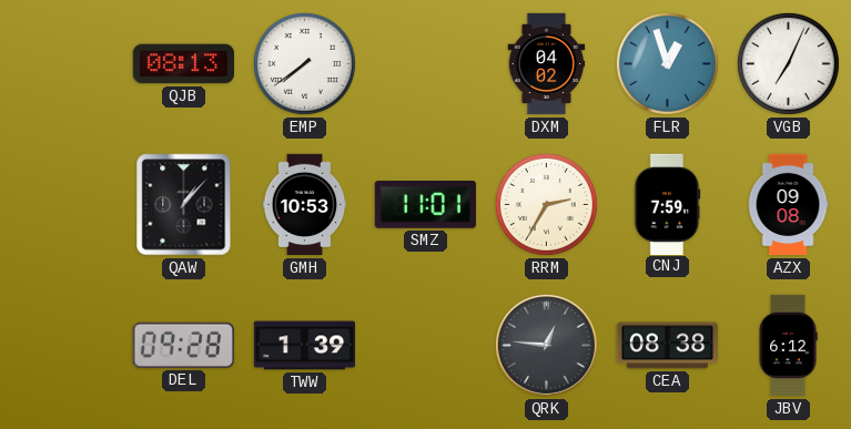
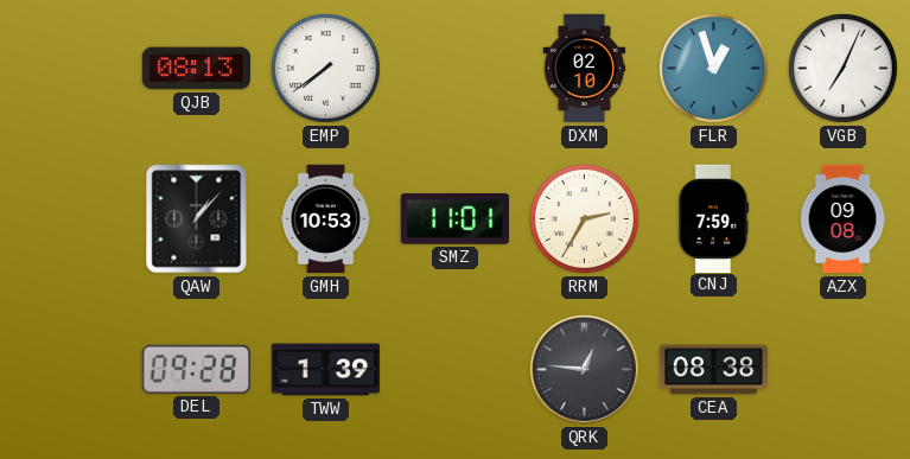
DXM: 04:02 -> 02:10
JBV: 6:12 -> none
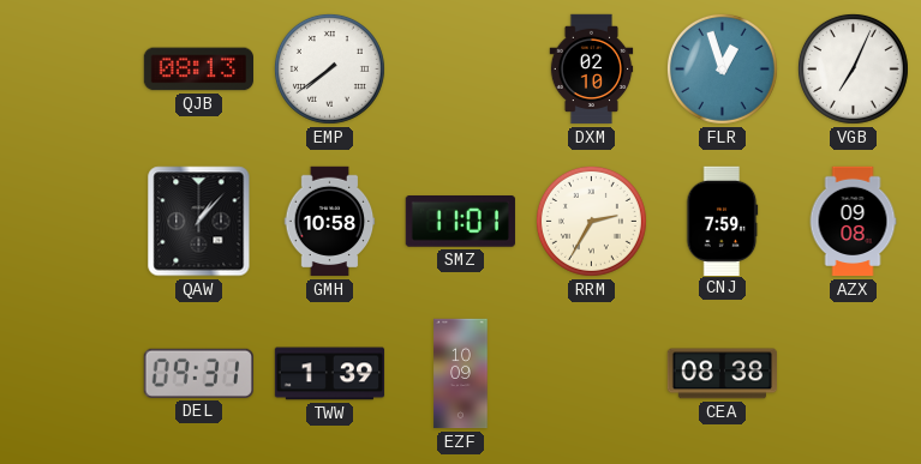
GMH: 10:53 -> 10:58
DEL: 09:28 -> 09:31
EZF: none -> 10:09
QRK: 12:46 -> none
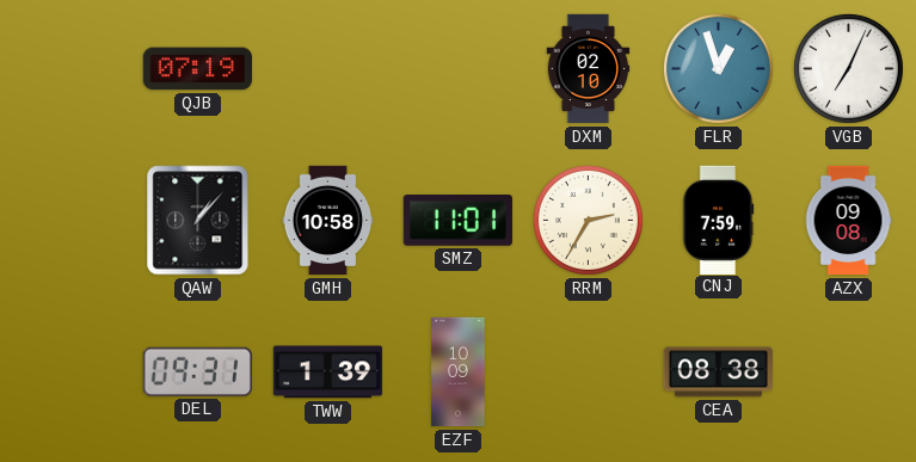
QJB: 08:13 -> 07:19
EMP: 7:39 -> none
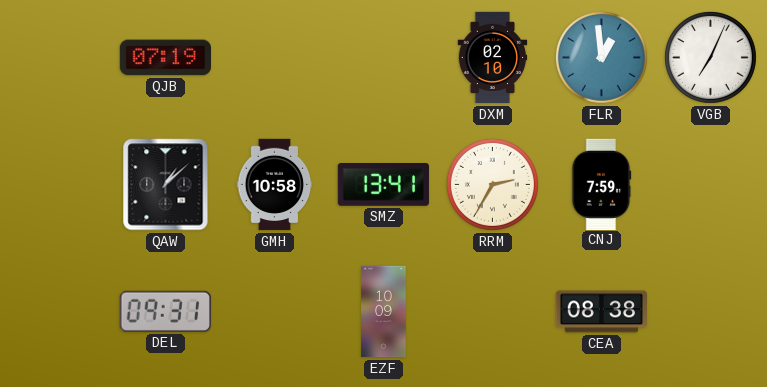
FLR: 12:57 -> 12:59
QAW: 1:07 -> 1:08
SMZ: 11:01 -> 13:41
AZX: 09:08 -> none
TWW: 1:39 -> none
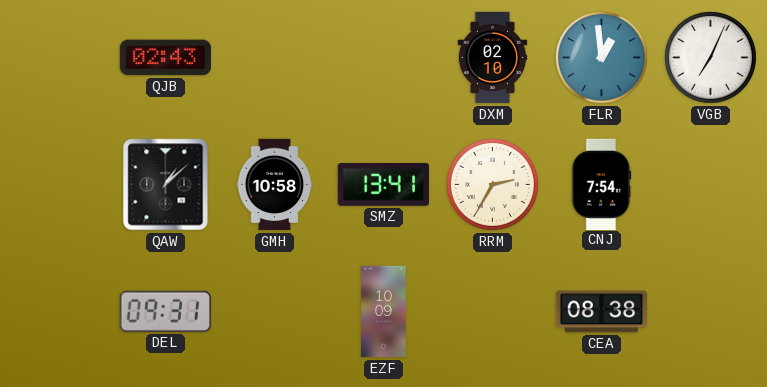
QJB: 07:19 -> 02:43
CNJ: 7:59 -> 7:54
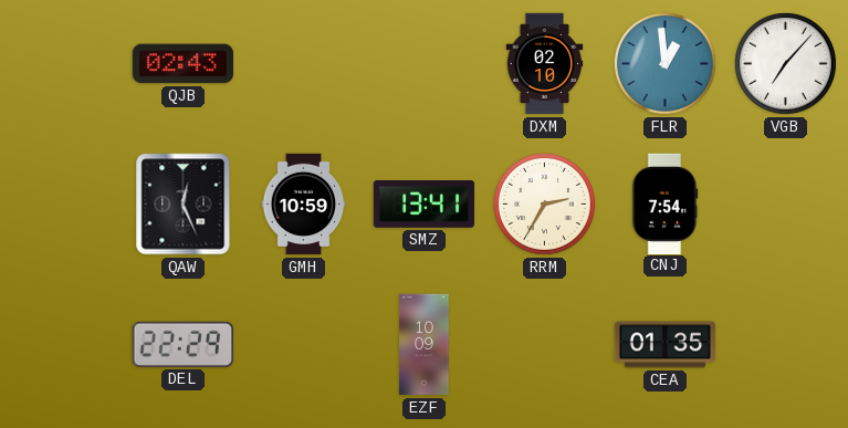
VGB: 7:04 -> 7:07
QAW: 1:08 -> 12:26
GMH: 10:58 -> 10:59
DEL: 09:31 -> 22:29
CEA: 08:38 -> 01:35
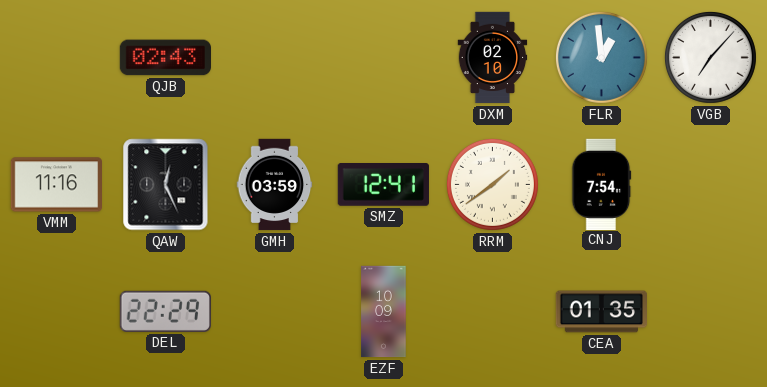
VMM: none -> 11:16
GMH: 10:59 -> 03:59
SMZ: 13:41 -> 12:41
RRM: 2:35 -> 1:39
